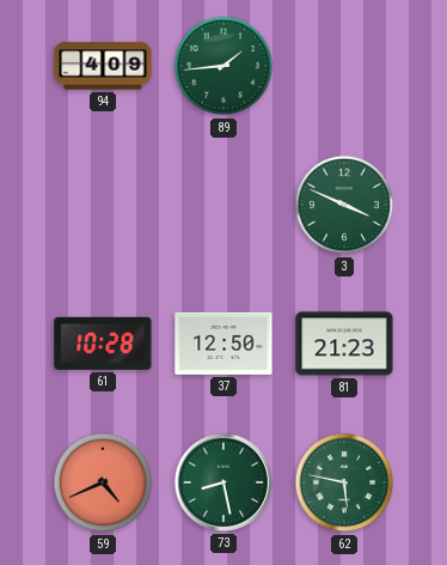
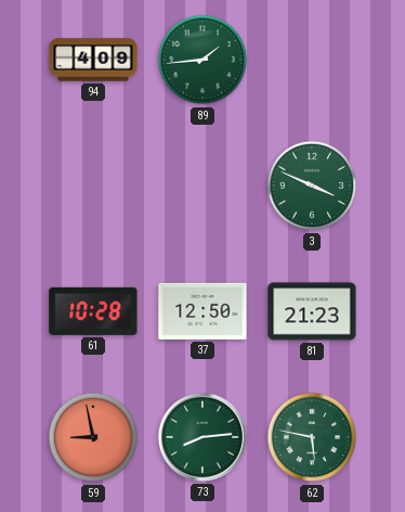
59: 4:41 -> 8:58
73: 8:28 -> 8:14
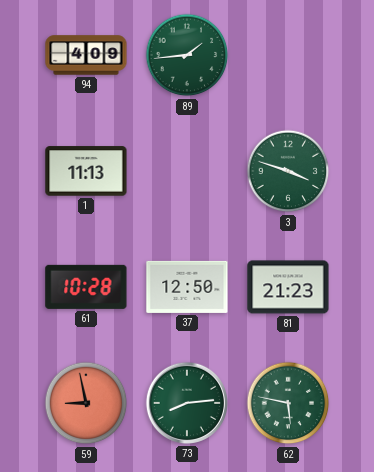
1: none -> 11:13
3: 3:49 -> 3:48
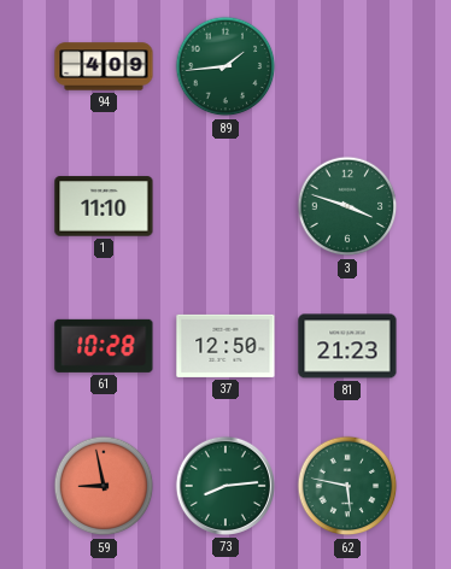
1: 11:13 -> 11:10
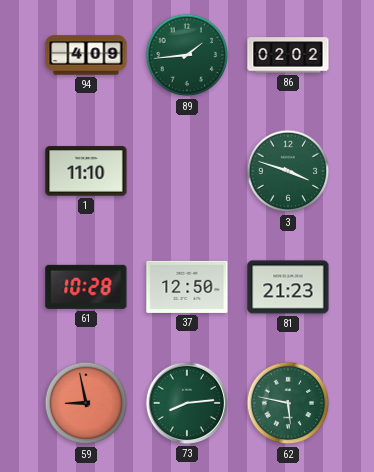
86: none -> 02:02
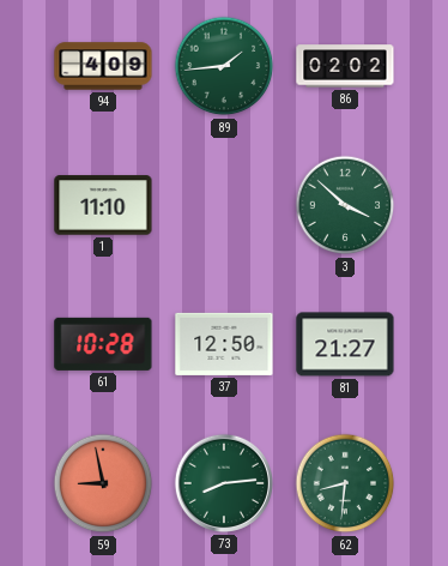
3: 3:48 -> 3:52
81: 21:23 -> 21:27
62: 5:47 -> 8:31
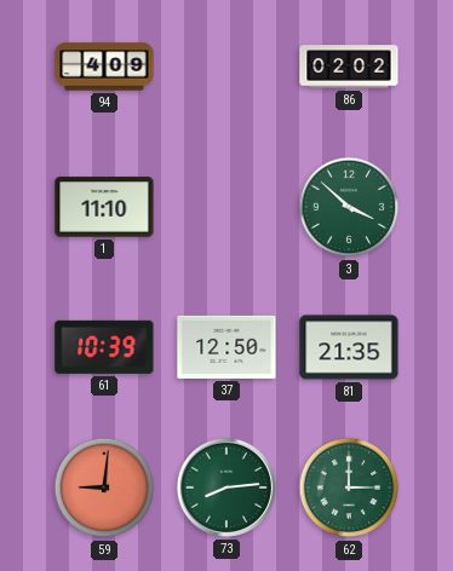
89: 1:44 -> none
61: 10:28 -> 10:39
81: 21:27 -> 21:35
59: 8:58 -> 9:01
62: 8:31 -> 3:00
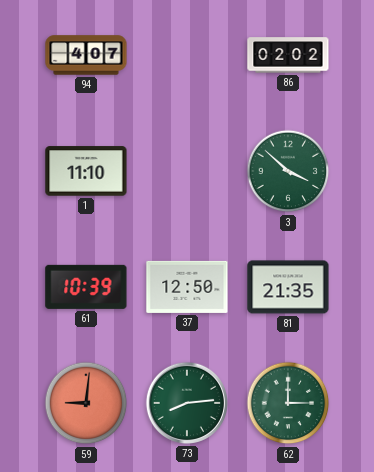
94: 4:09 -> 4:07
